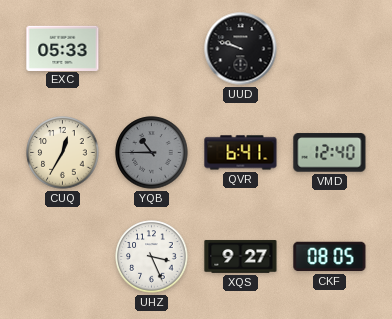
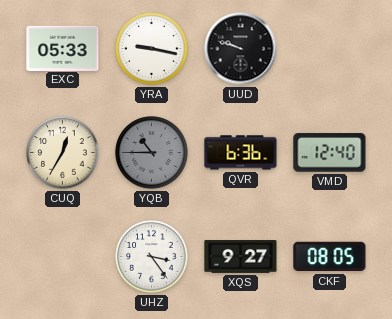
YRA: none -> 9:17
QVR: 6:41 -> 6:36
UHZ: 3:26 -> 3:24
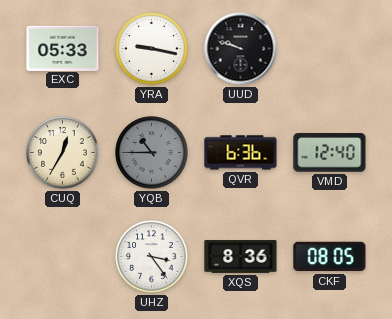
XQS: 9:27 -> 8:36
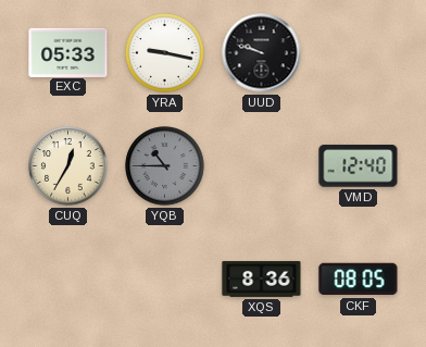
QVR: 6:36 -> none
UHZ: 3:24 -> none
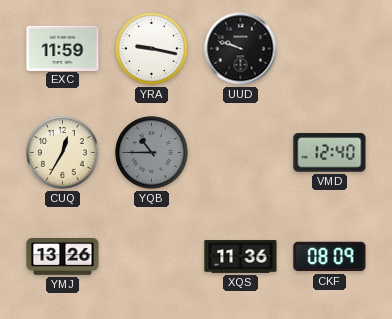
EXC: 05:33 -> 11:59
YMJ: none -> 13:26
XQS: 8:36 -> 11:36
CKF: 08:05 -> 08:09
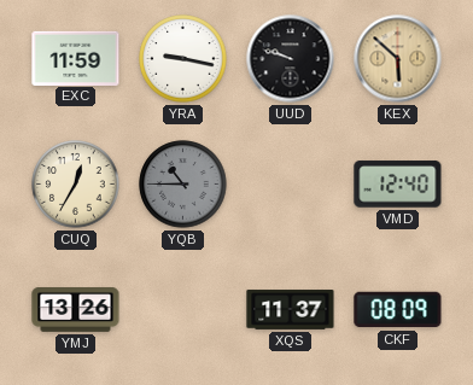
KEX: none -> 5:52
XQS: 11:36 -> 11:37
